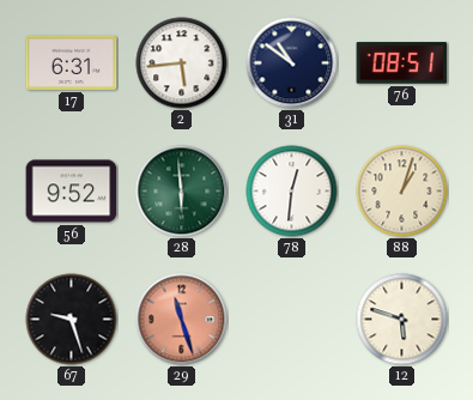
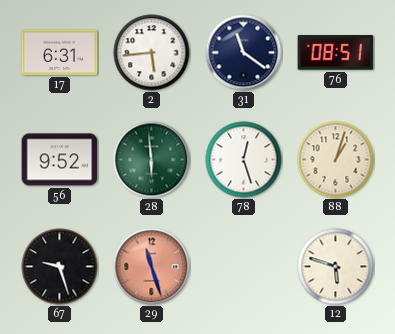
31: 10:51 -> 11:21
78: 12:31 -> 12:27
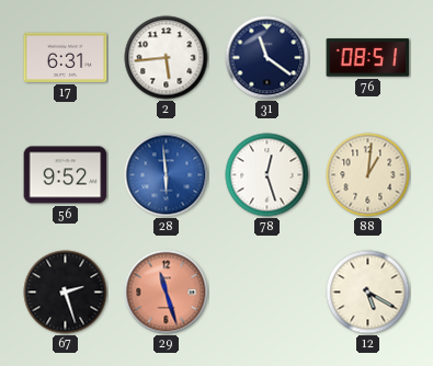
28 dial: green -> blue
88: 1:03 -> 1:01
67: 9:27 -> 2:27
12: 5:48 -> 5:20
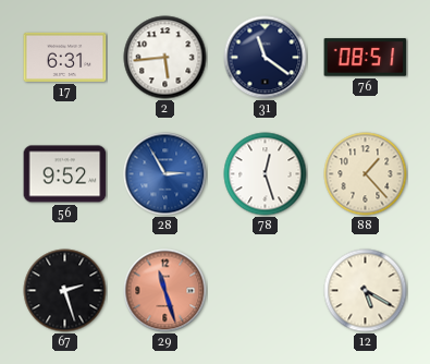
28: 5:59 -> 2:55
88: 1:01 -> 1:23
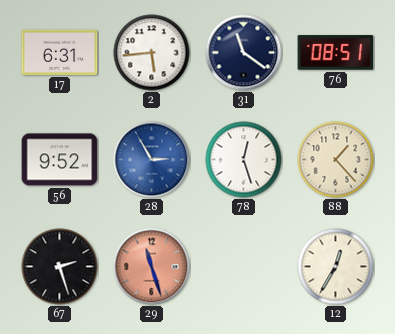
12: 5:20 -> 12:35
